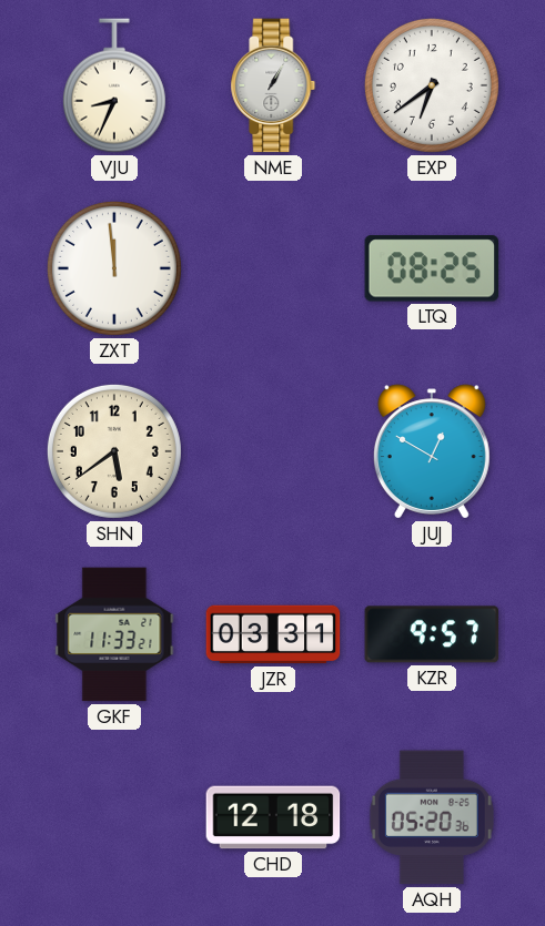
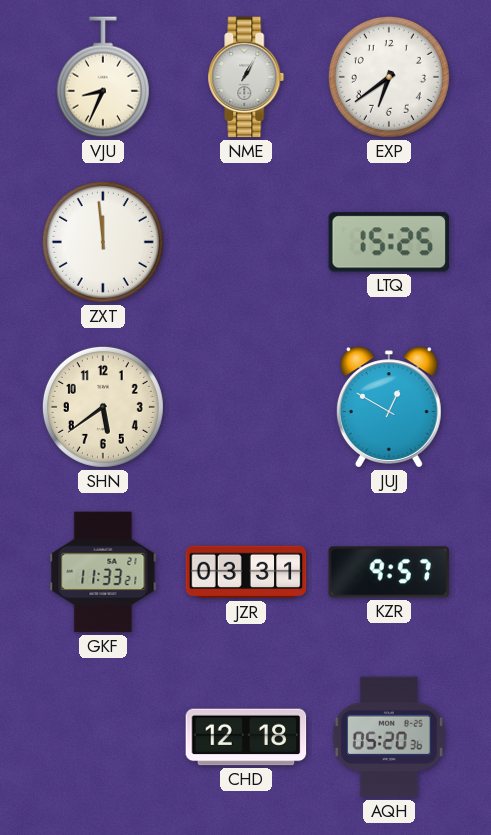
LTQ: 08:25 -> 15:25
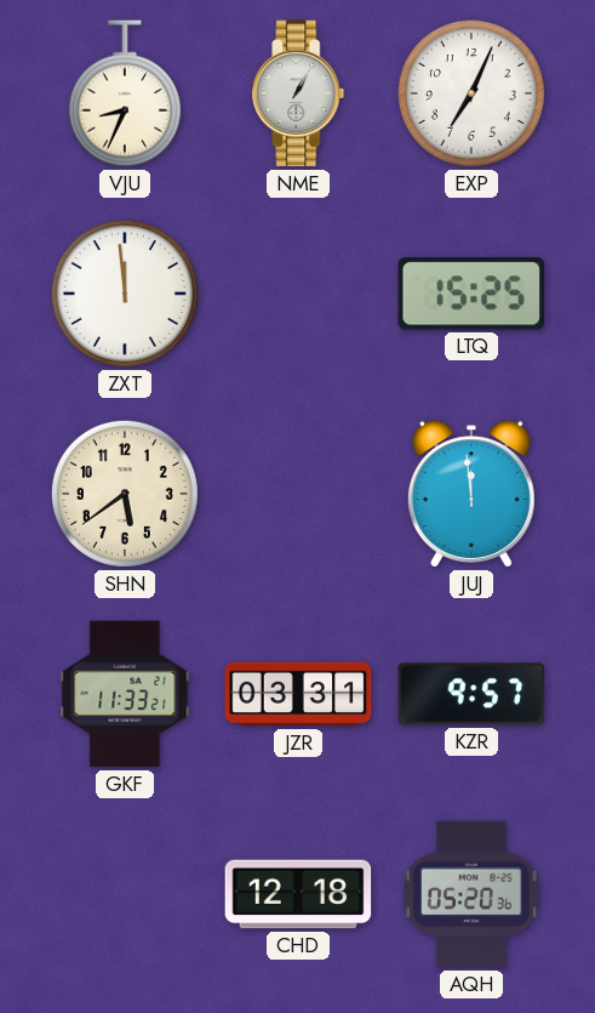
EXP: 6:39 -> 7:04
JUJ: 12:50 -> 11:59
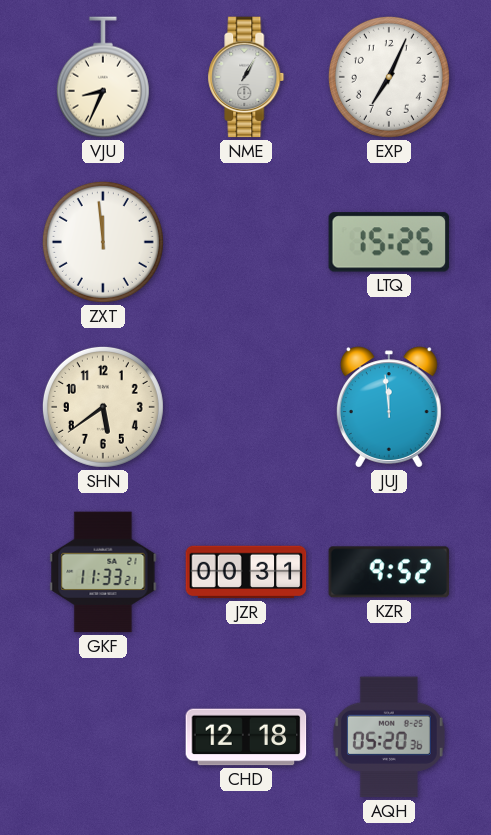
JZR: 03:31 -> 00:31
KZR: 9:57 -> 9:52
